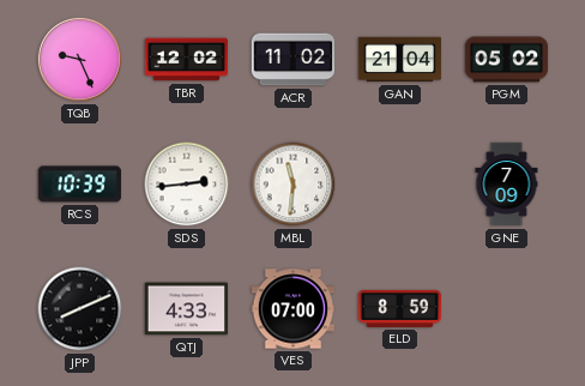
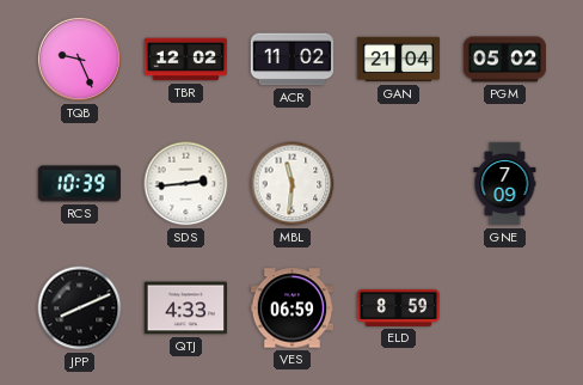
VES: 07:00 -> 06:59
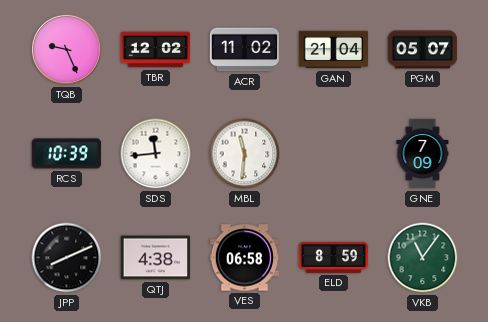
PGM: 05:02 -> 05:07
SDS: 2:44 -> 11:44
QTJ: 4:33 -> 4:38
VES: 06:59 -> 06:58
VKB: none -> 11:06
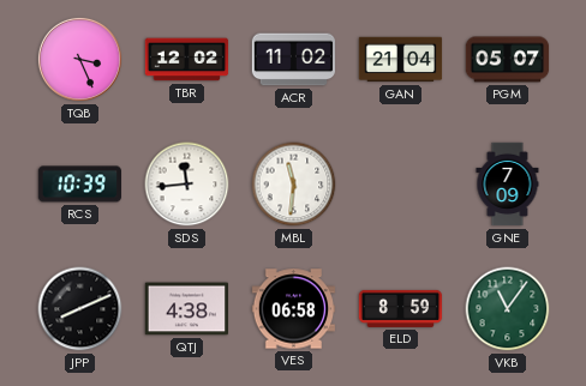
TQB: 9:26 -> 3:26
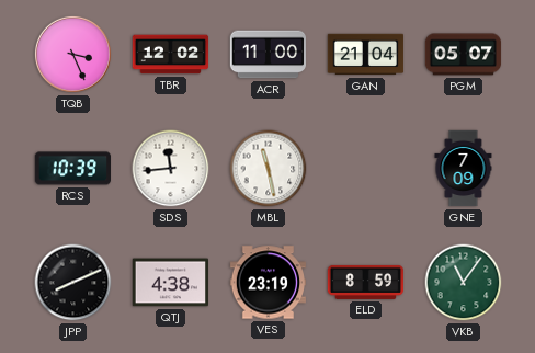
ACR: 11:02 -> 11:00
MBL: 11:31 -> 11:28
VES: 06:58 -> 23:19
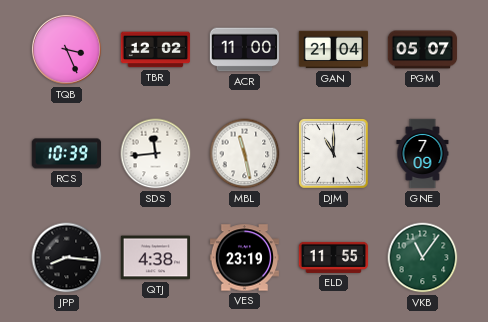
DJM: none -> 11:00
JPP: 8:11 -> 8:16
ELD: 8:59 -> 11:55
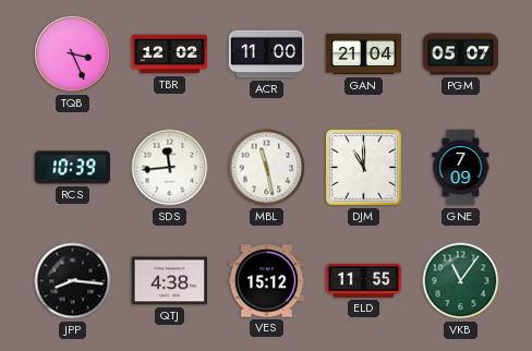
VES: 23:19 -> 15:12
